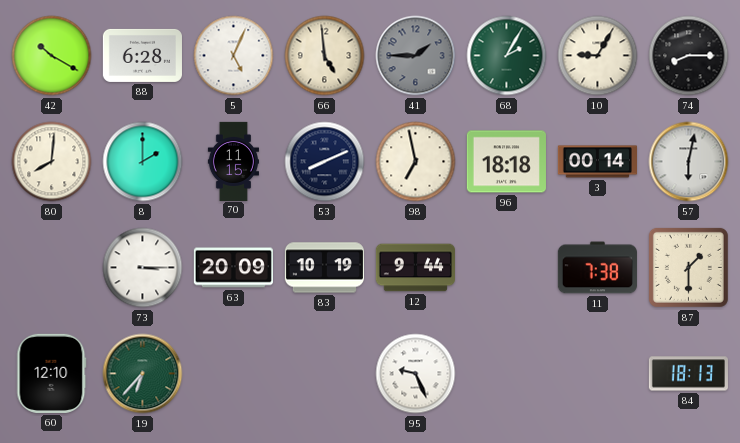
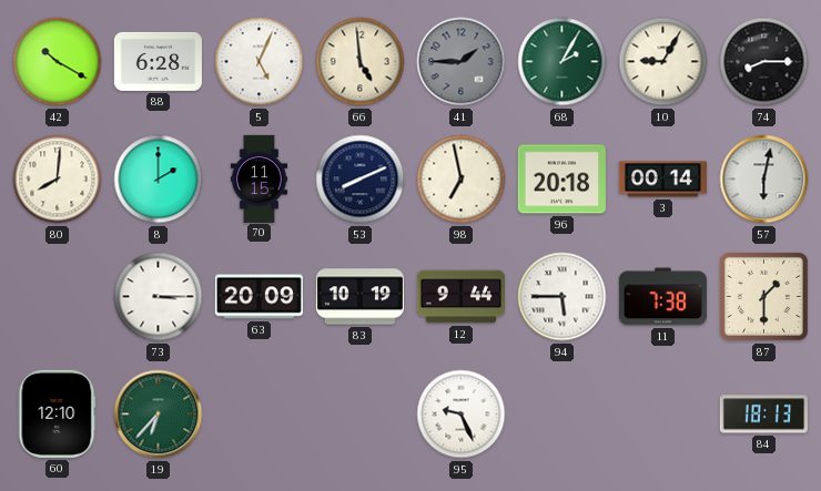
96: 18:18 -> 20:18
94: none -> 5:45
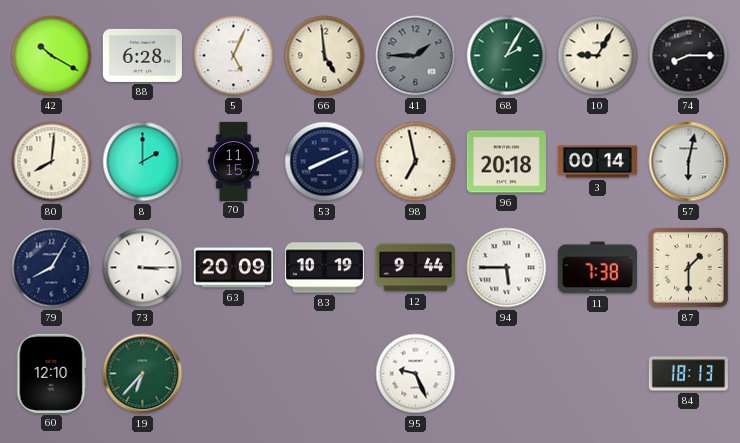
79: none -> 8:05
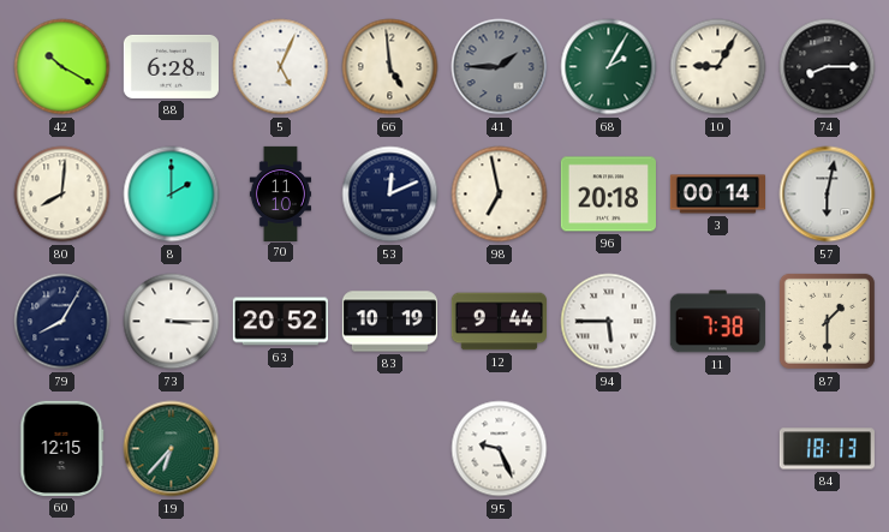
70: 11:15 -> 11:10
53: 8:11 -> 12:11
63: 20:09 -> 20:52
60: 12:10 -> 12:15
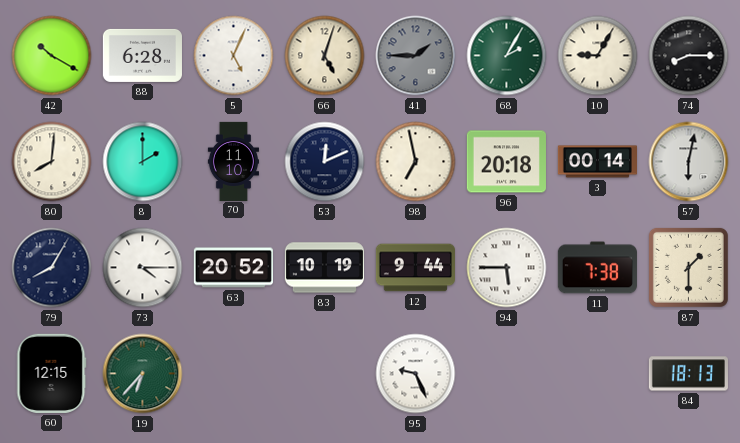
66: 4:59 -> 5:03
73: 3:15 -> 4:15
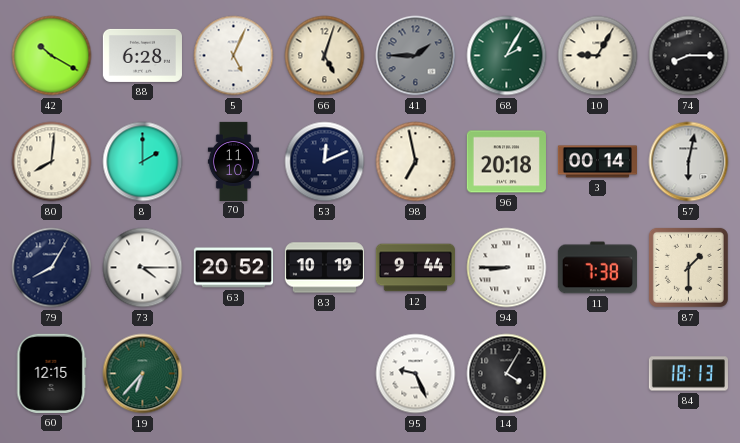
94: 5:45 -> 8:45
14: none -> 4:05
